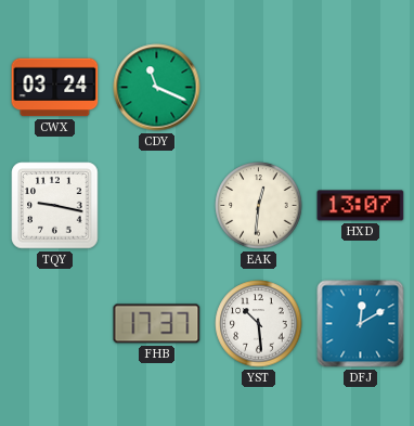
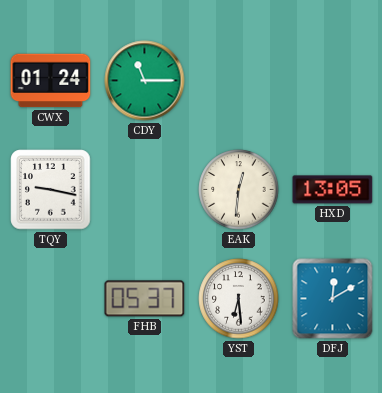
CWX: 03:24 -> 01:24
CDY: 11:19 -> 11:15
HXD: 13:07 -> 13:05
FHB: 17:37 -> 05:37
YST: 10:29 -> 6:29
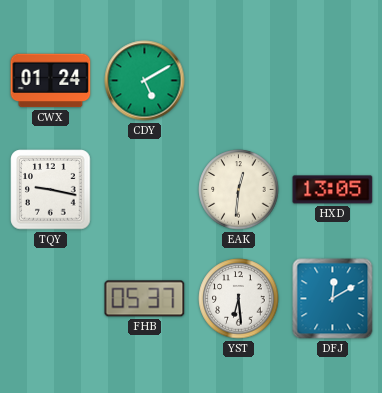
CDY: 11:15 -> 5:10
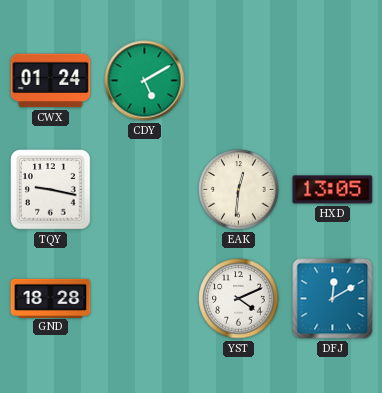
GND: none -> 18:28
FHB: 05:37 -> none
YST: 6:29 -> 4:11
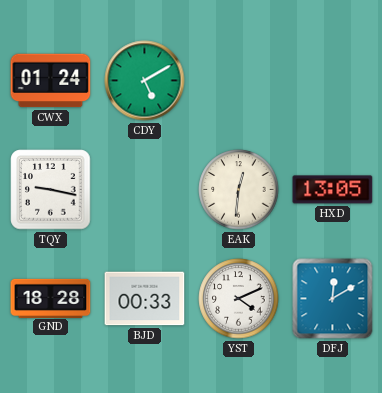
BJD: none -> 00:33
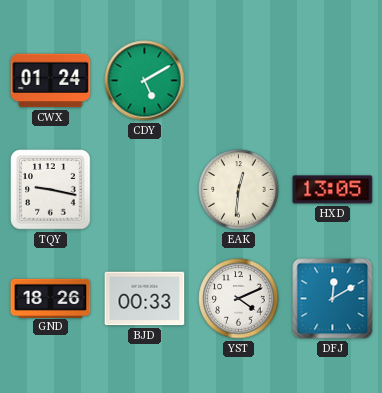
GND: 18:28 -> 18:26
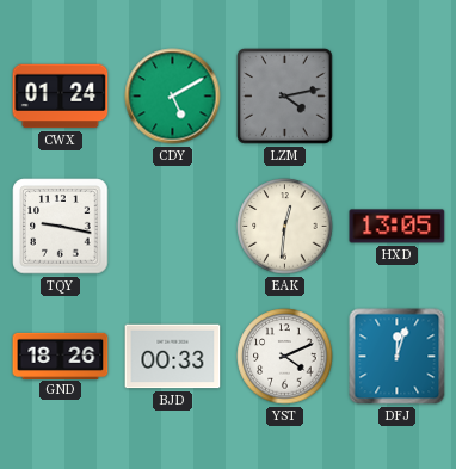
LZM: none -> 4:13
DFJ: 12:10 -> 12:03
